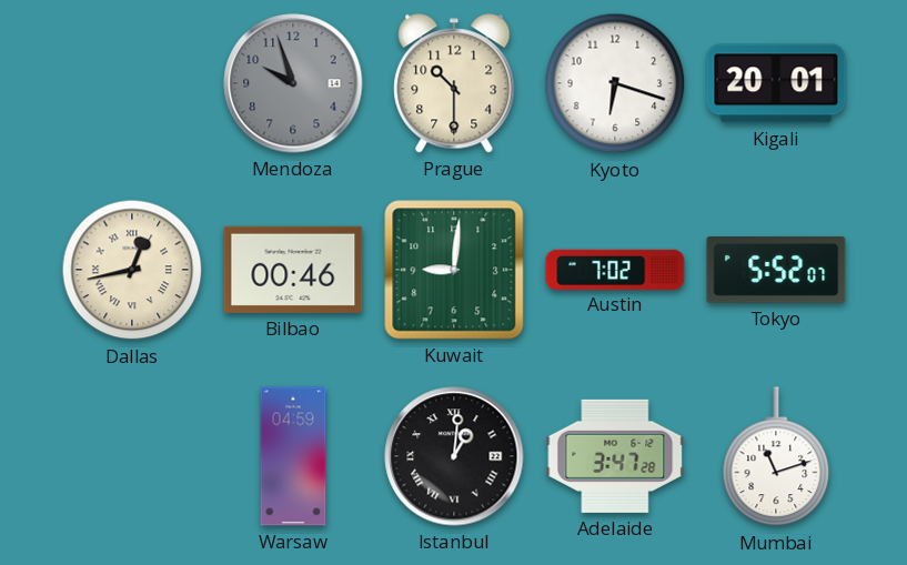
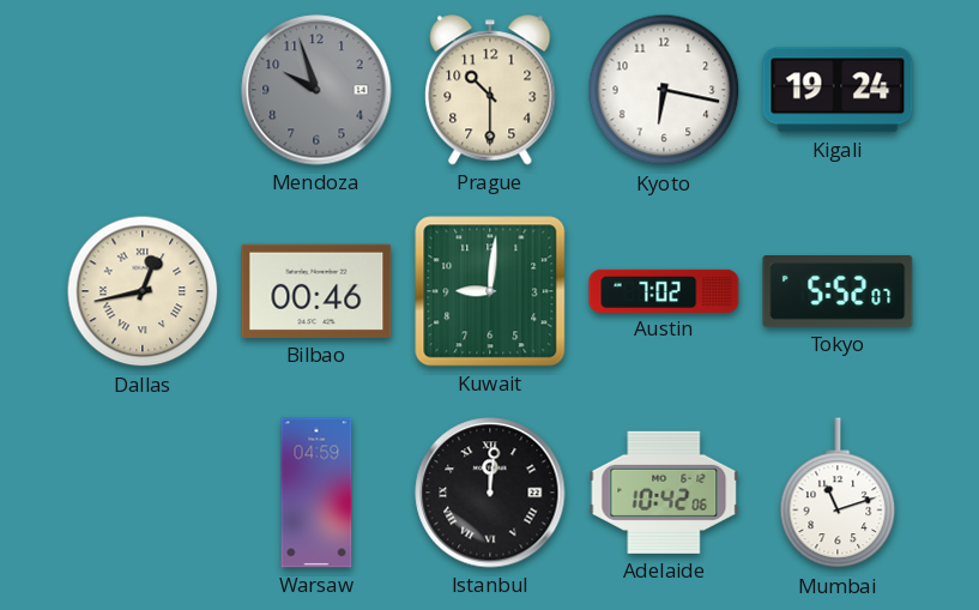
Kyoto: 6:18 -> 6:17
Kigali: 20:01 -> 19:24
Istanbul: 1:01 -> 12:01
Adelaide: 3:47 -> 10:42
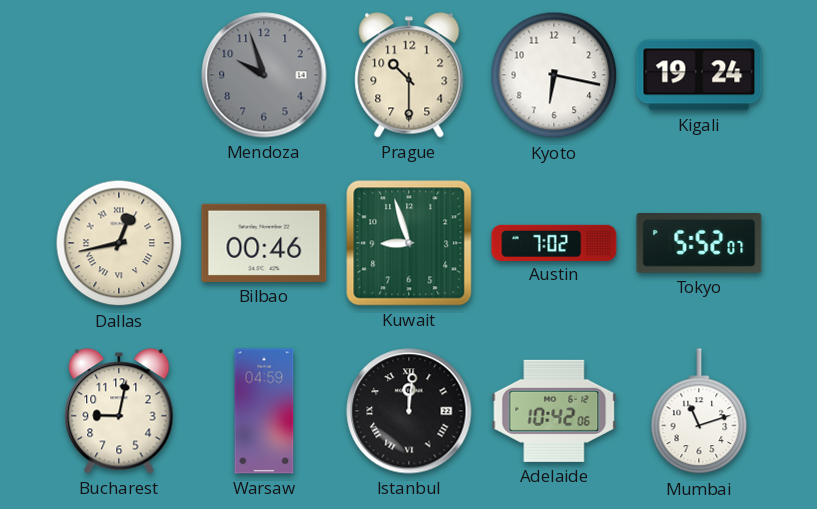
Kuwait: 9:01 -> 8:57
Bucharest: none -> 9:02
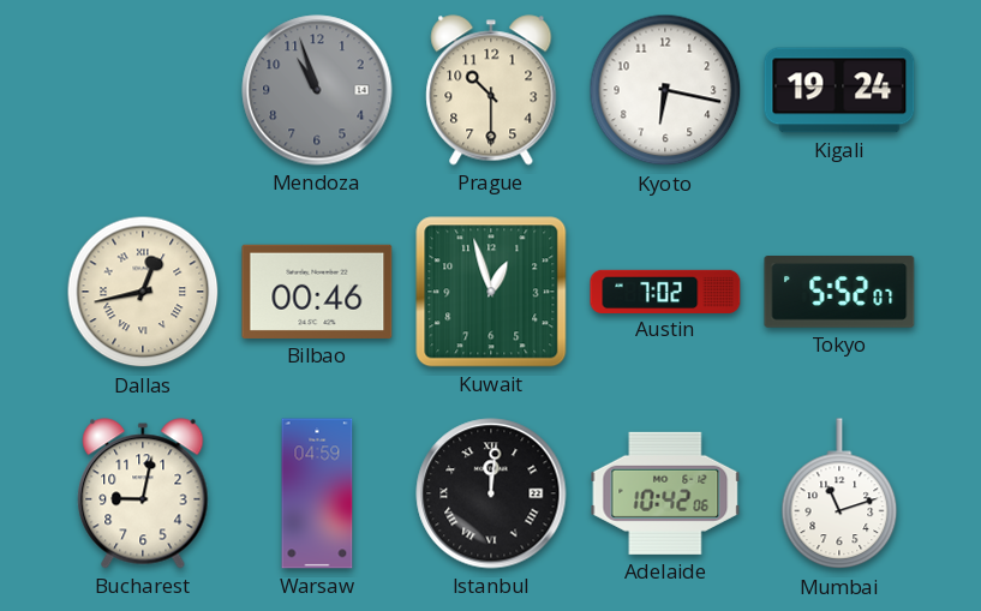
Mendoza: 9:57 -> 10:57
Kuwait: 8:57 -> 12:57
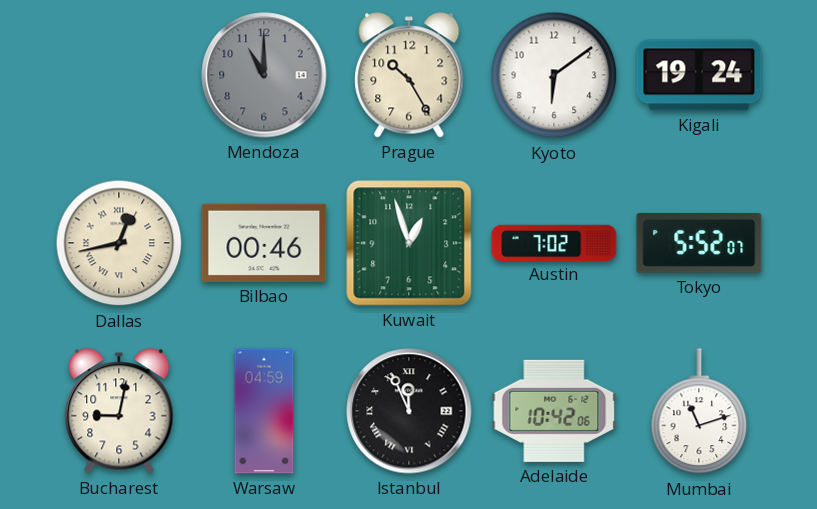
Mendoza: 10:57 -> 11:00
Prague: 10:30 -> 10:25
Kyoto: 6:17 -> 6:09
Istanbul: 12:01 -> 11:56
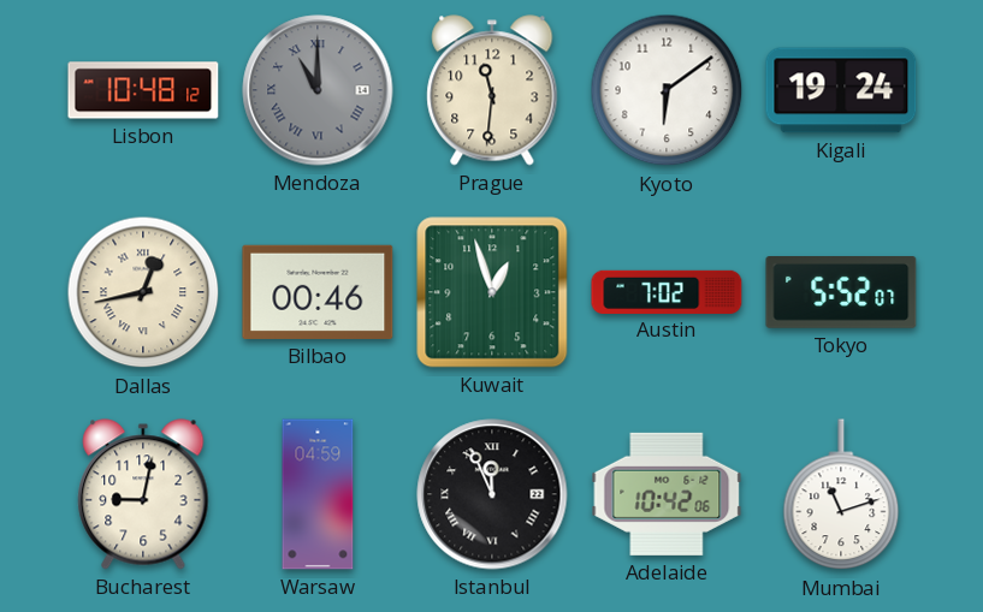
Lisbon: none -> 10:48
Mendoza numerals: Arabic -> Roman
Prague: 10:25 -> 11:31
